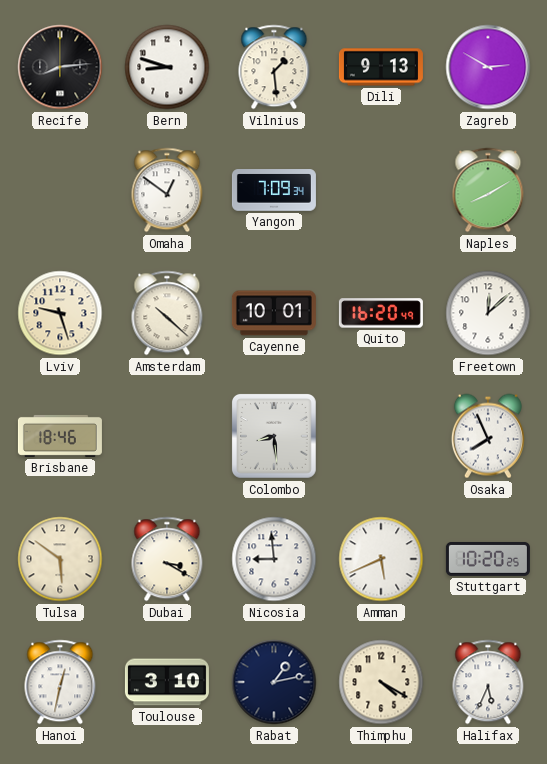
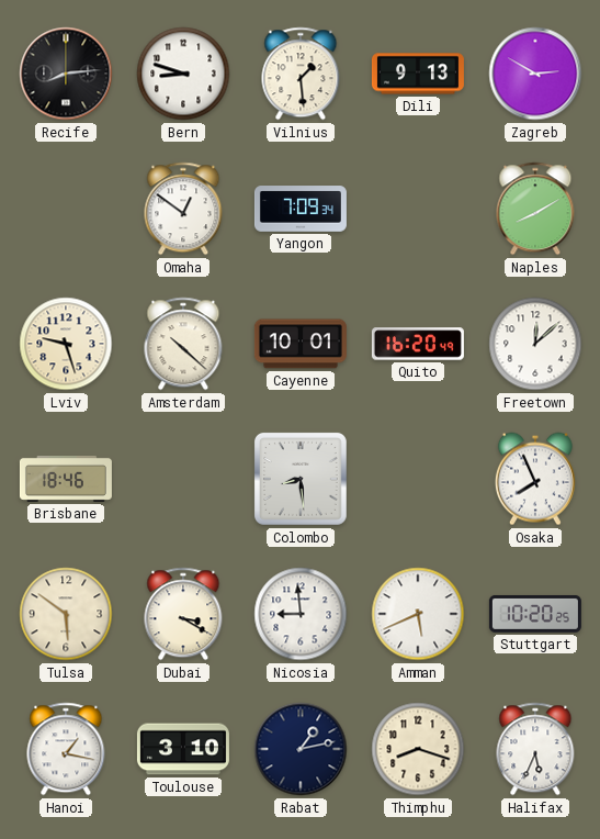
Hanoi: 12:32 -> 1:17
Thimphu: 4:20 -> 8:18
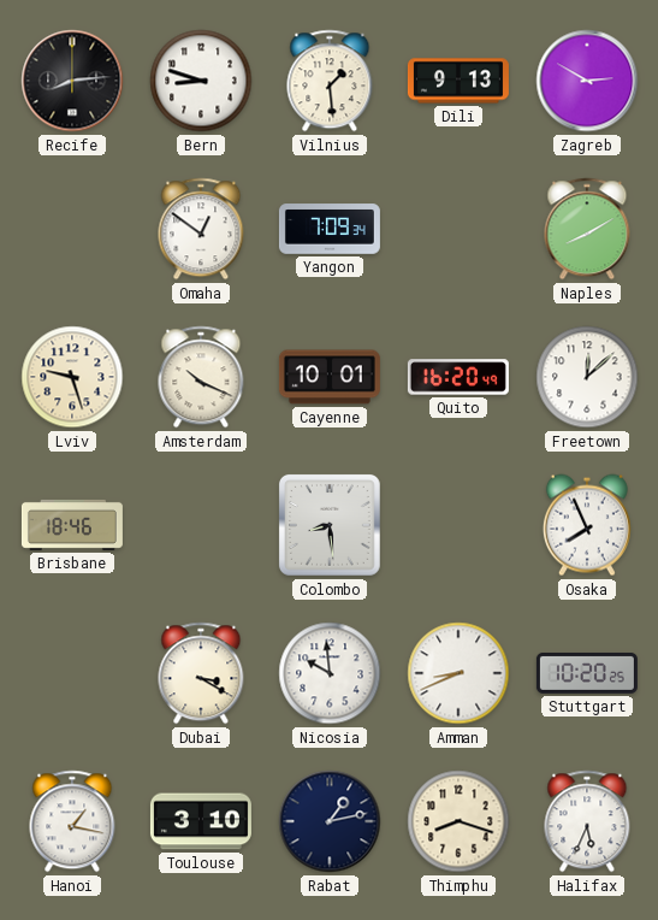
Amsterdam: 10:22 -> 10:19
Tulsa: 5:51 -> none
Nicosia: 8:59 -> 9:59
Amman: 5:41 -> 8:41
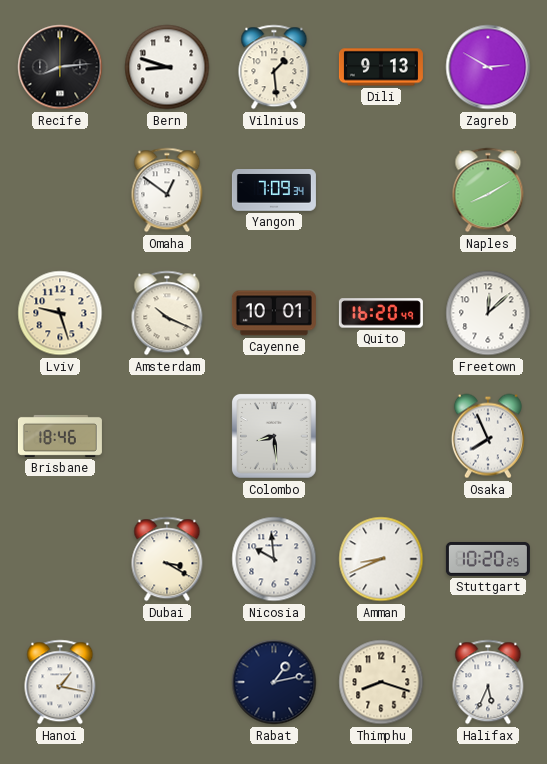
Toulouse: 3:10 -> none
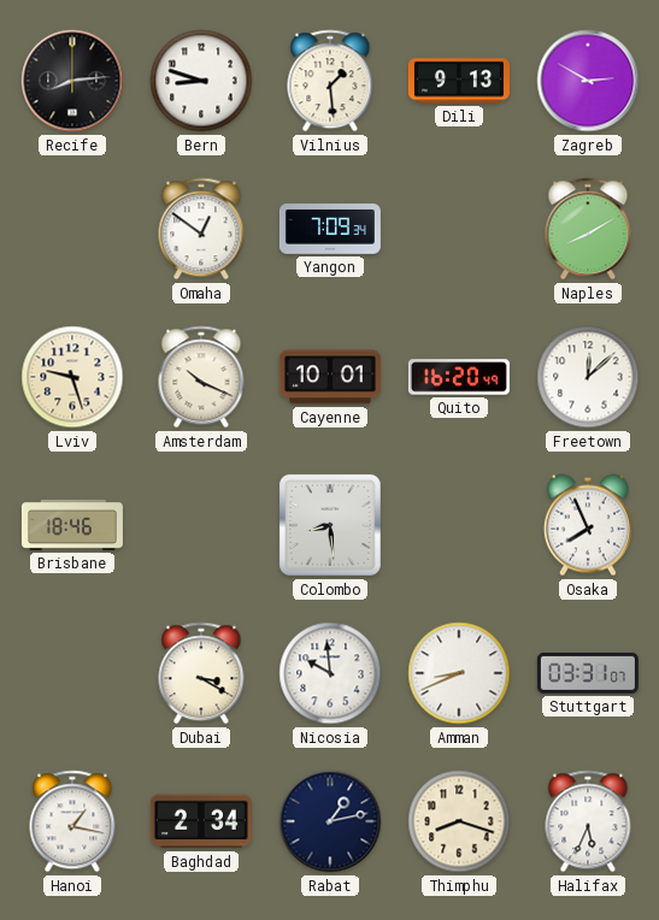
Stuttgart: 10:20 -> 03:31
Baghdad: none -> 2:34
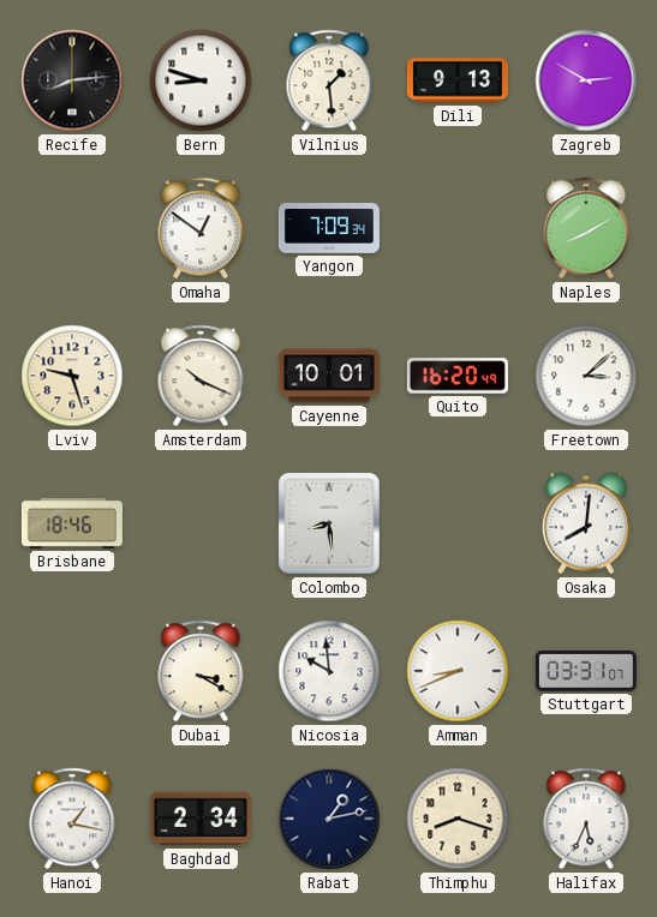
Freetown: 12:08 -> 3:08
Osaka: 7:56 -> 8:01
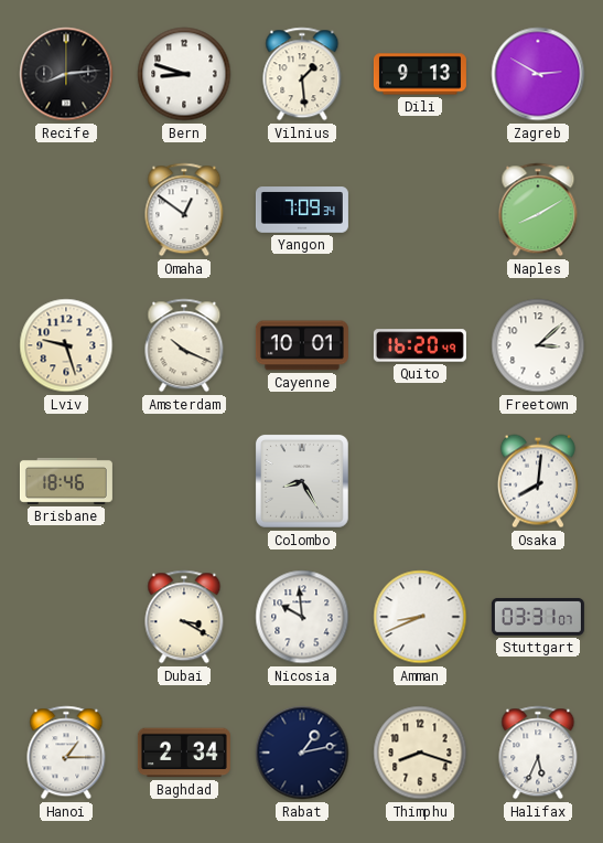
Colombo: 8:29 -> 8:25
Hanoi: 1:17 -> 1:15
